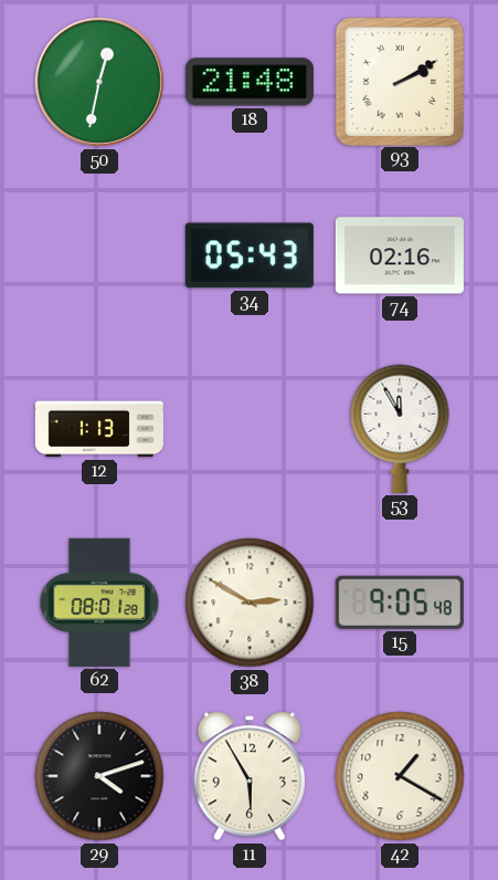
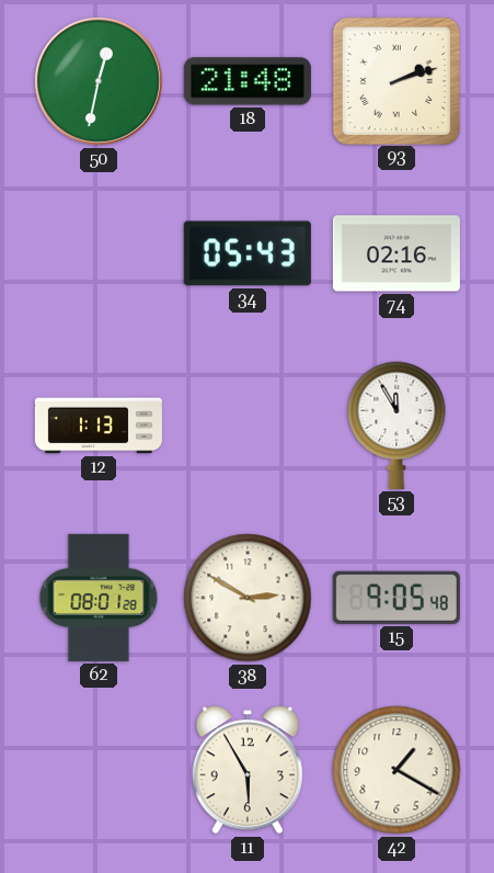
93: 2:10 -> 2:12
29: 4:12 -> none
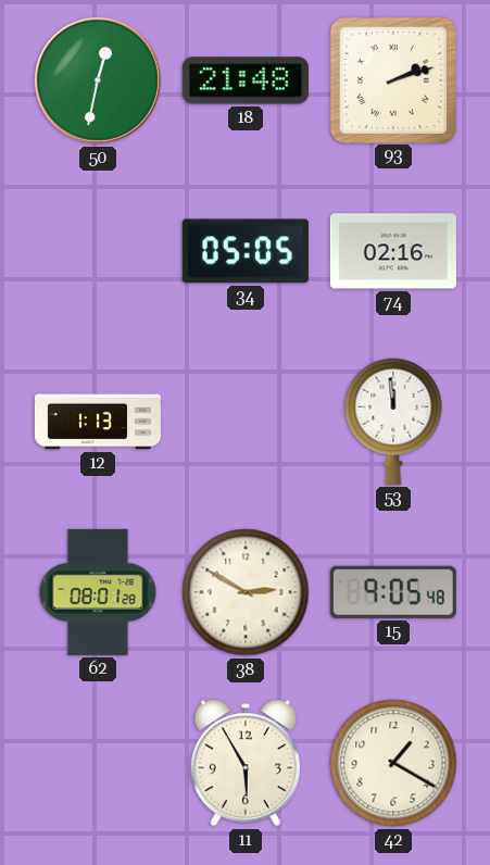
34: 05:43 -> 05:05
53: 11:55 -> 11:59
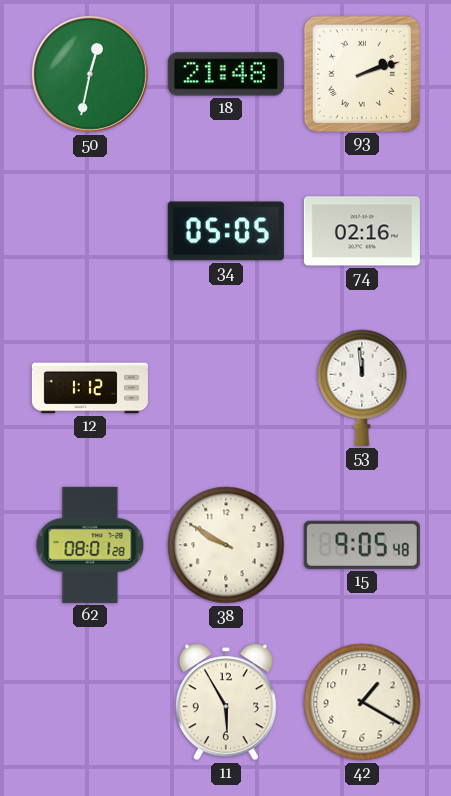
12: 1:13 -> 1:12
38: 2:50 -> 9:50
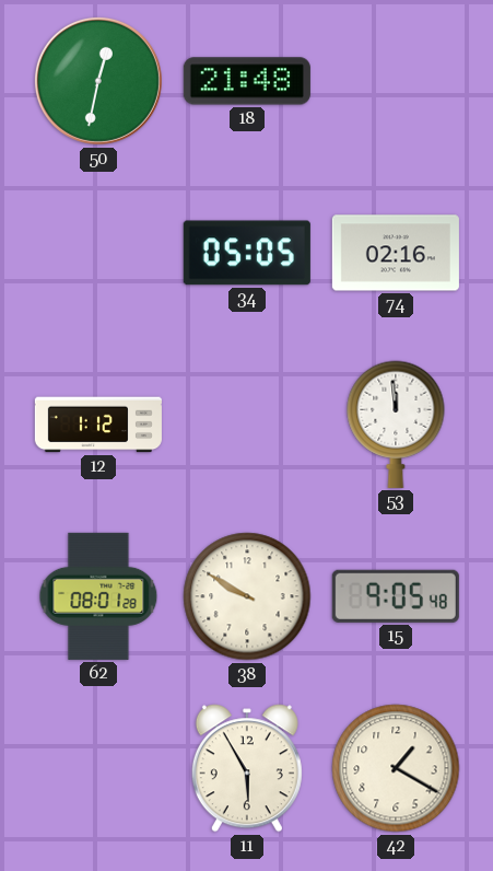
93: 2:12 -> none
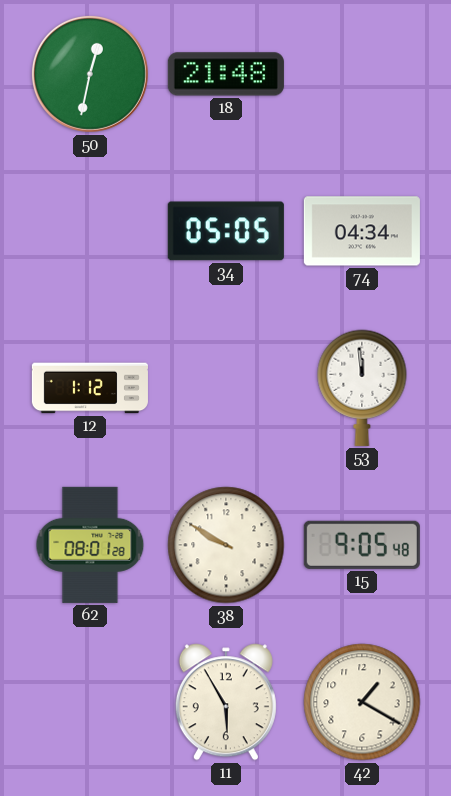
74: 02:16 -> 04:34
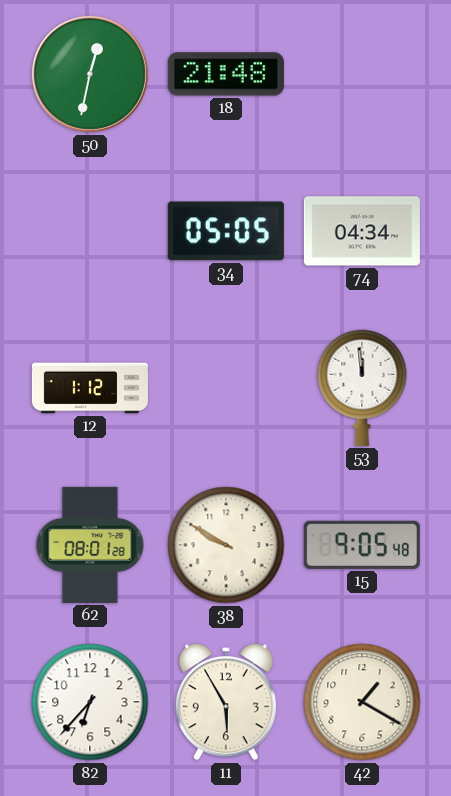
82: none -> 6:37
